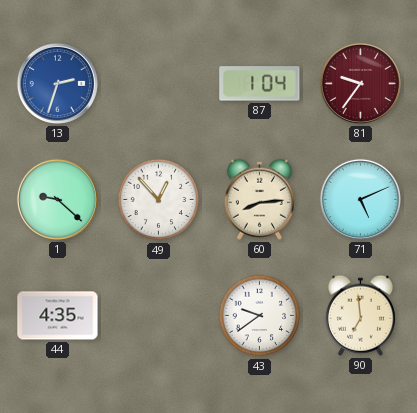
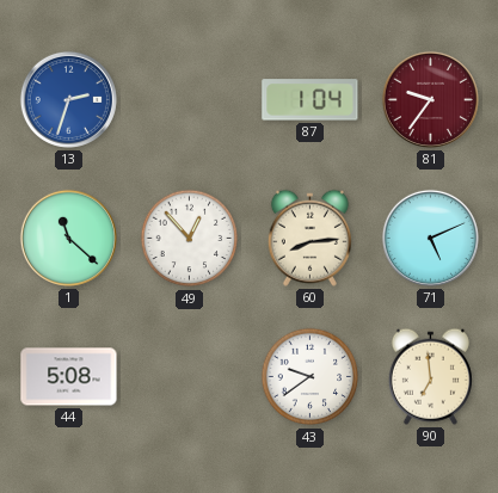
1: 9:22 -> 11:22
44: 4:35 -> 5:08
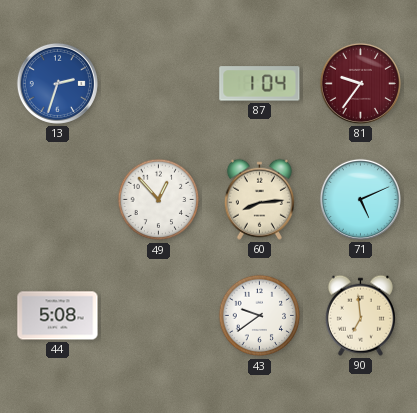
1: 11:22 -> none
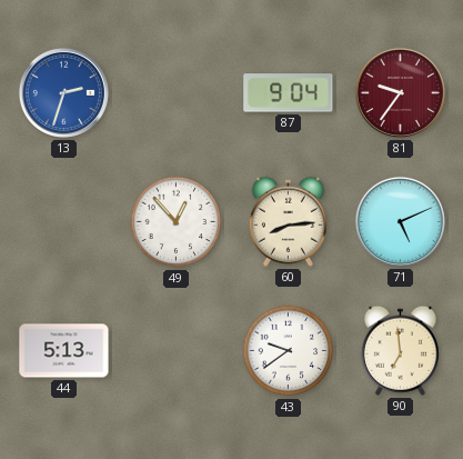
87: 1:04 -> 9:04
44: 5:08 -> 5:13
